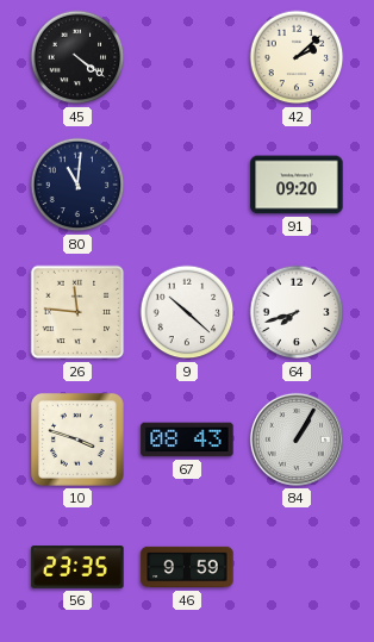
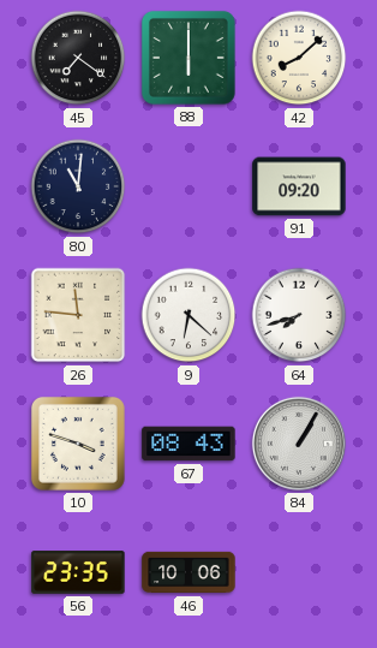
45: 4:21 -> 7:21
88: none -> 6:00
42: 2:08 -> 8:08
9: 10:22 -> 6:22
46: 9:59 -> 10:06
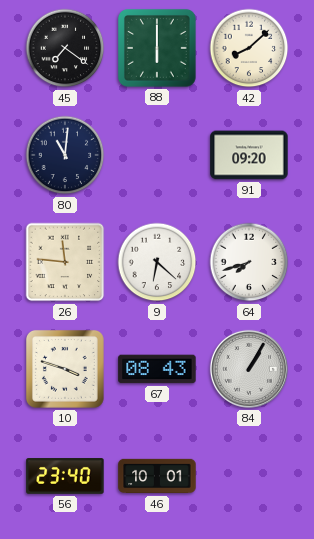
56: 23:35 -> 23:40
46: 10:06 -> 10:01
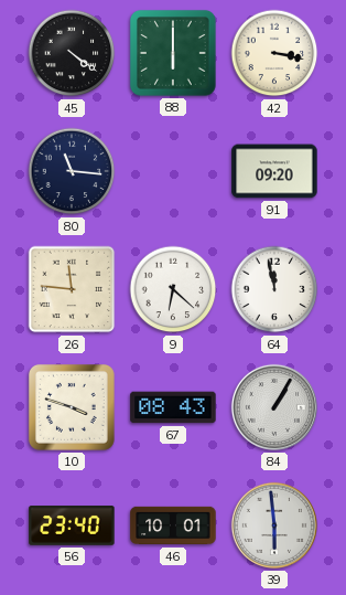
45: 7:21 -> 4:21
42: 8:08 -> 3:17
80: 11:01 -> 11:16
64: 7:42 -> 11:58
39: none -> 5:59
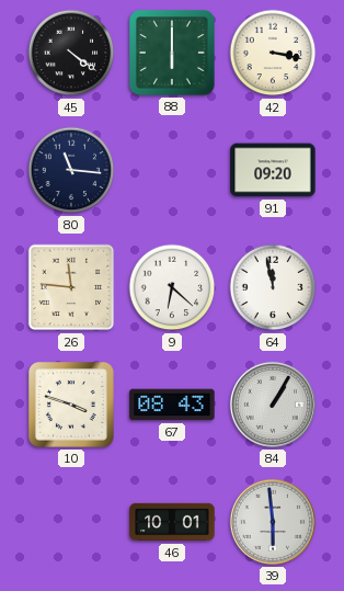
56: 23:40 -> none
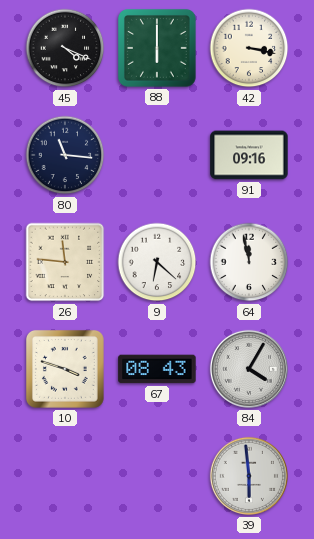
45: 4:21 -> 4:19
91: 09:20 -> 09:16
84: 1:05 -> 4:05
46: 10:01 -> none
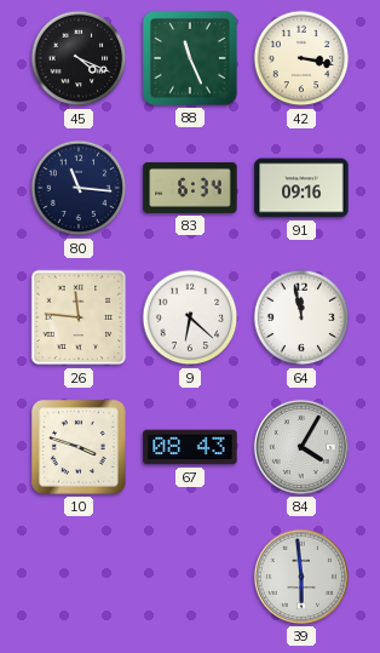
88: 6:00 -> 11:26
83: none -> 6:34
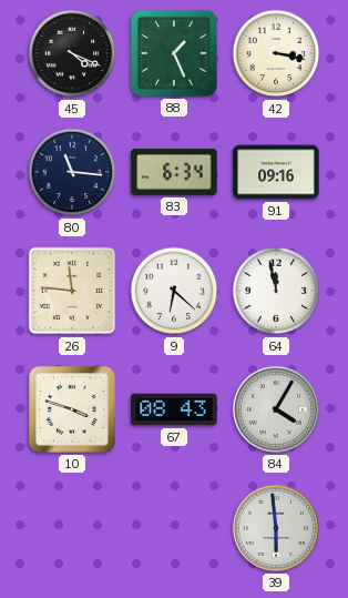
88: 11:26 -> 1:26
